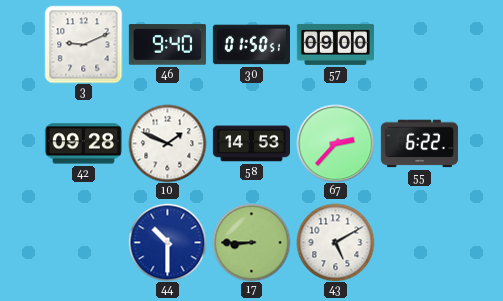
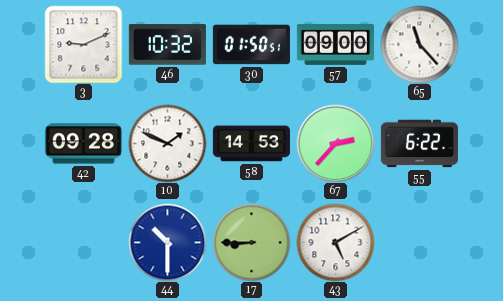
46: 9:40 -> 10:32
65: none -> 11:23
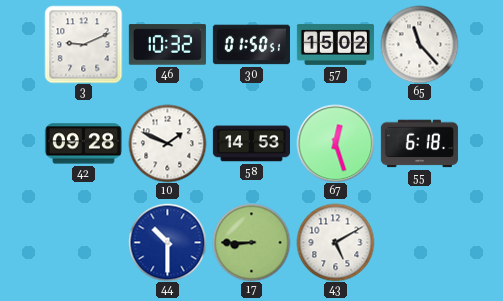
57: 09:00 -> 15:02
67: 2:37 -> 12:27
55: 6:22 -> 6:18
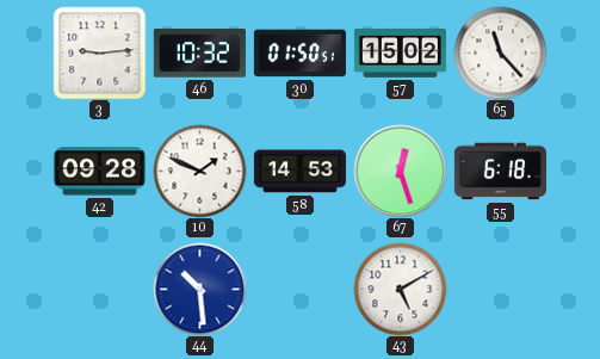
3: 9:11 -> 9:14
44: 10:30 -> 10:29
17: 8:45 -> none
